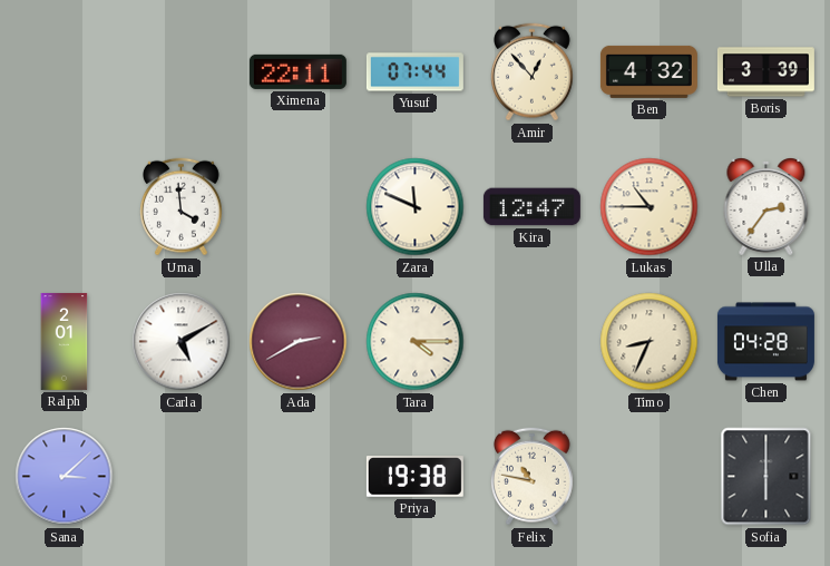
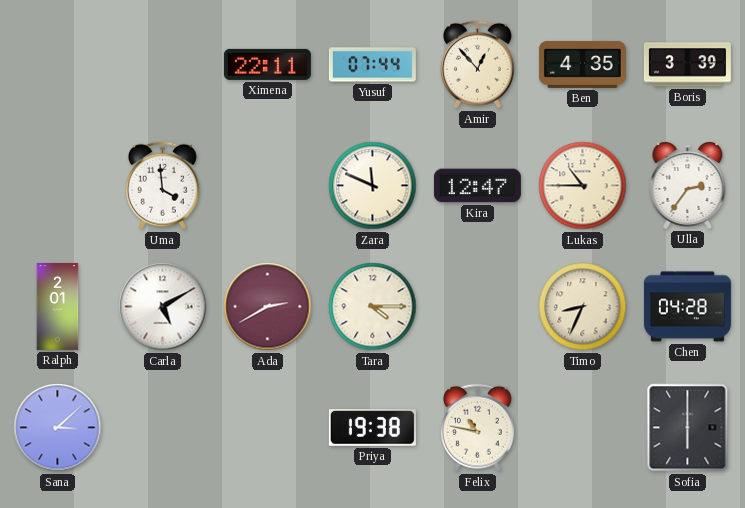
Ben: 4:32 -> 4:35
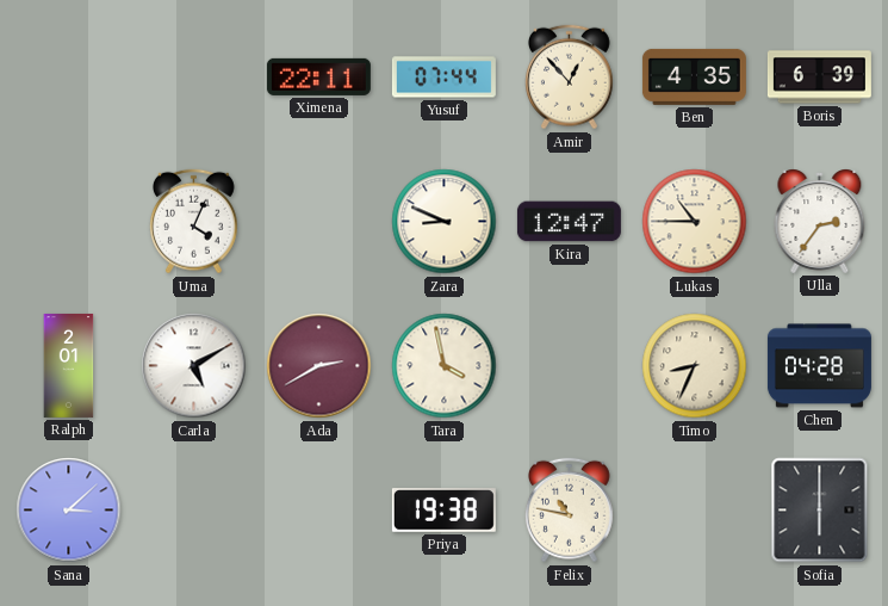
Boris: 3:39 -> 6:39
Uma: 3:59 -> 4:04
Zara: 11:49 -> 8:49
Tara: 4:15 -> 3:58
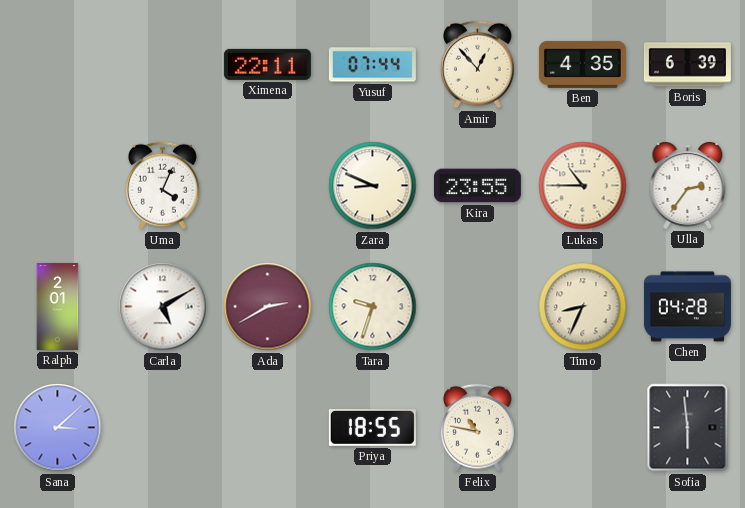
Kira: 12:47 -> 23:55
Tara: 3:58 -> 9:33
Priya: 19:38 -> 18:55
Sofia: 6:00 -> 5:59
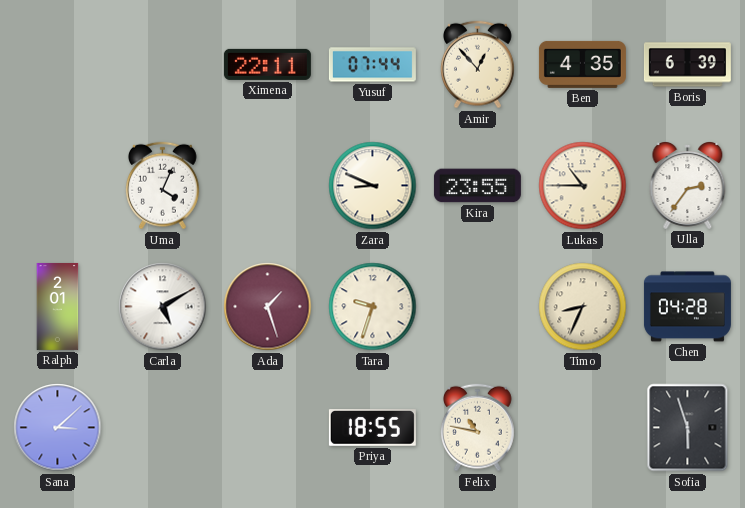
Ada: 2:40 -> 1:27
Sofia: 5:59 -> 5:57
